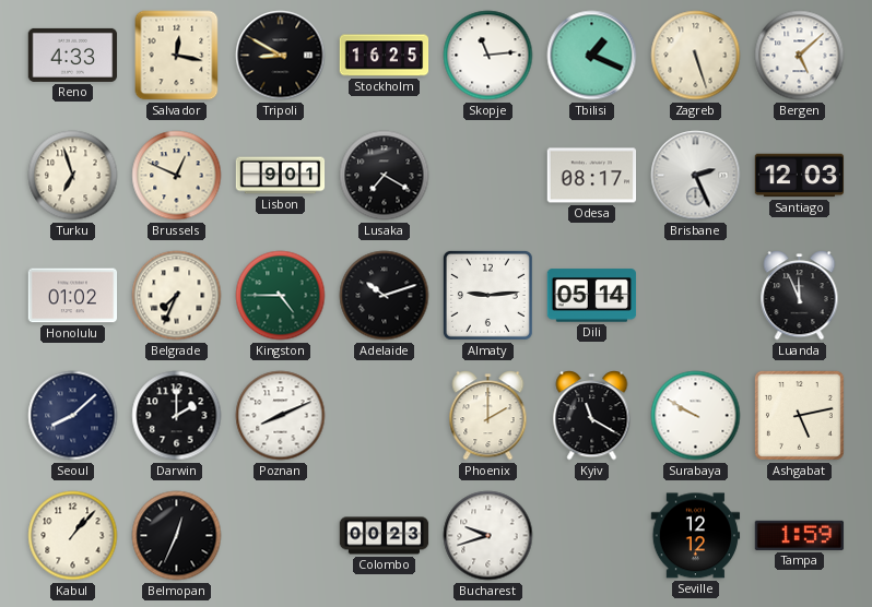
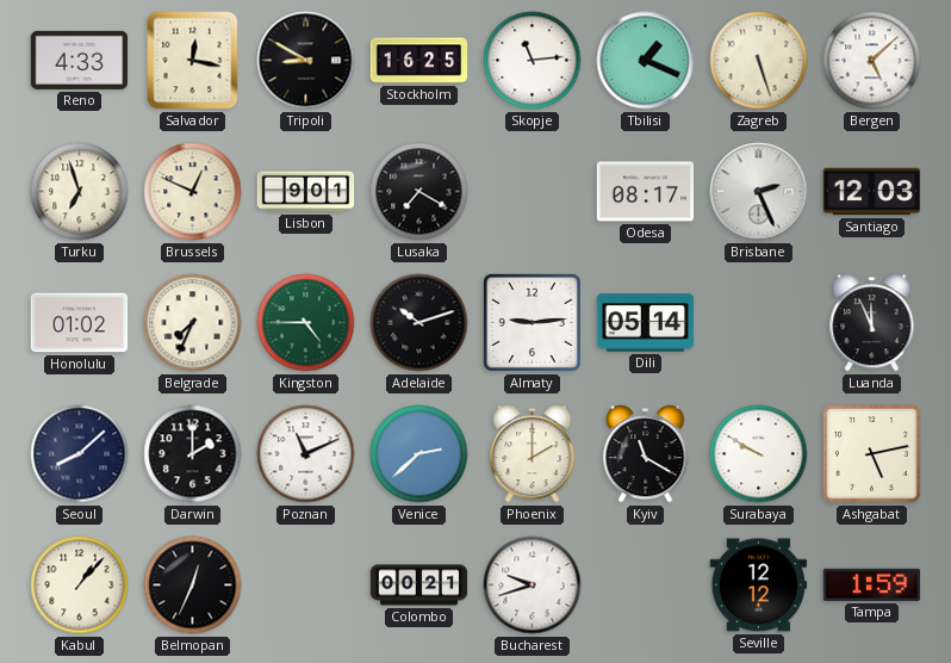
Poznan: 8:11 -> 11:11
Venice: none -> 2:38
Colombo: 00:23 -> 00:21
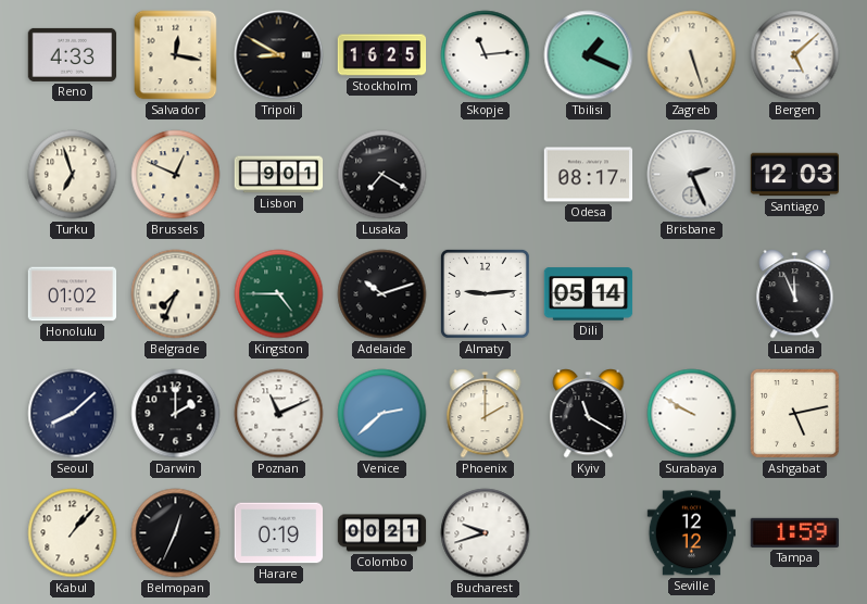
Harare: none -> 0:19
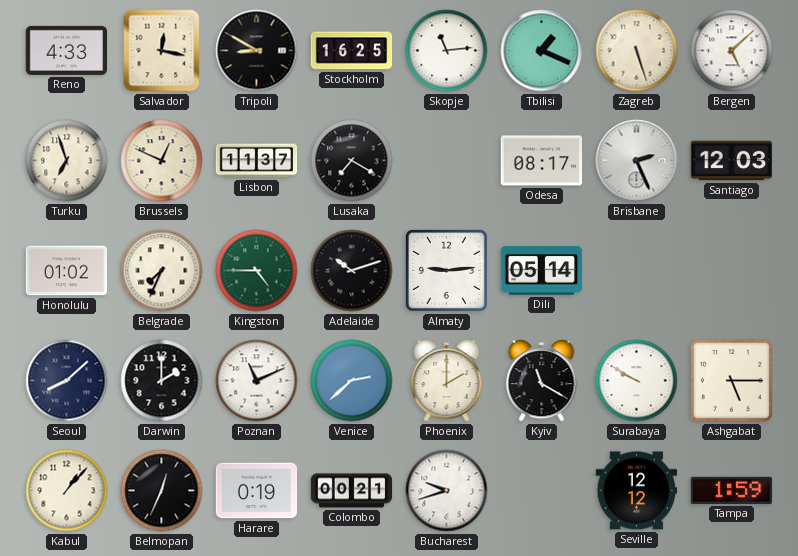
Lisbon: 9:01 -> 11:37
Luanda: 11:56 -> none
Ashgabat: 5:13 -> 5:15
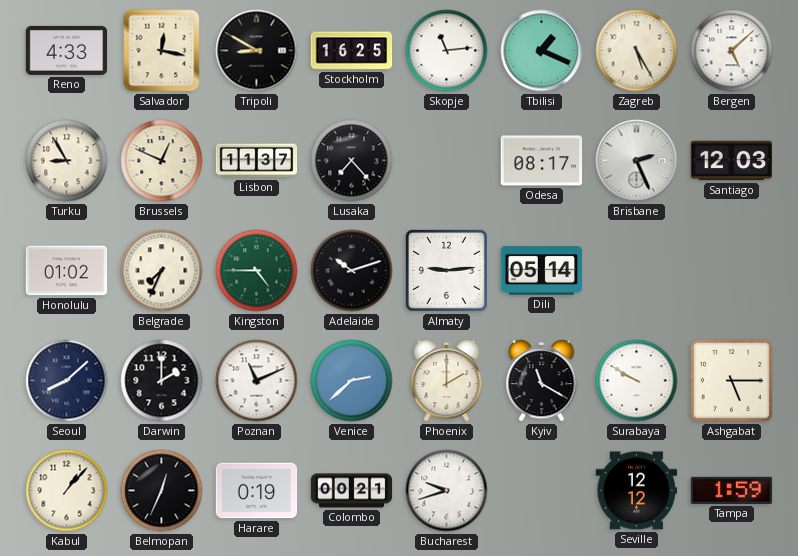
Zagreb: 5:27 -> 5:25
Turku: 6:57 -> 8:55
Lusaka: 7:20 -> 7:23
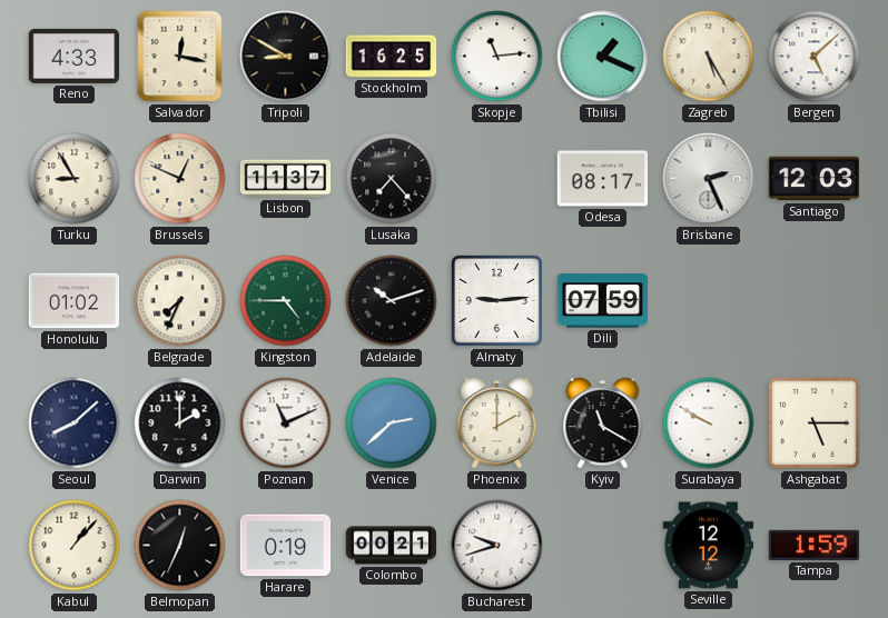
Dili: 05:14 -> 07:59
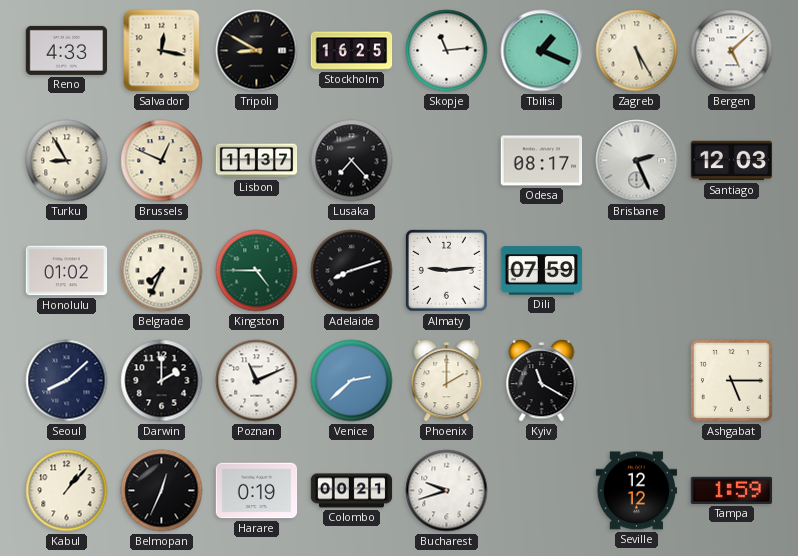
Adelaide: 10:12 -> 8:12
Surabaya: 9:50 -> none
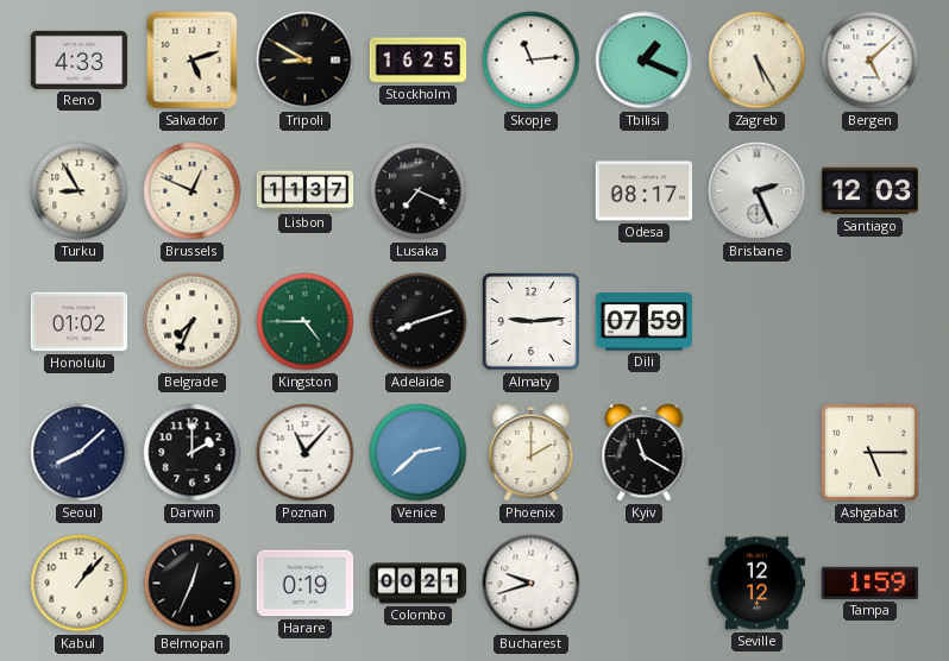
Salvador: 12:17 -> 5:12
Lusaka: 7:23 -> 7:19
Poznan: 11:11 -> 11:07
